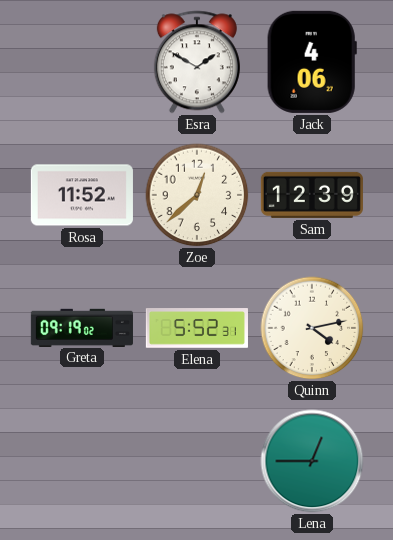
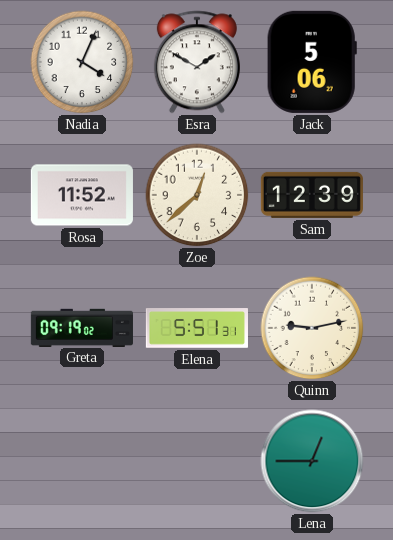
Nadia: none -> 4:04
Jack: 4:06 -> 5:06
Elena: 5:52 -> 5:51
Quinn: 4:13 -> 9:13
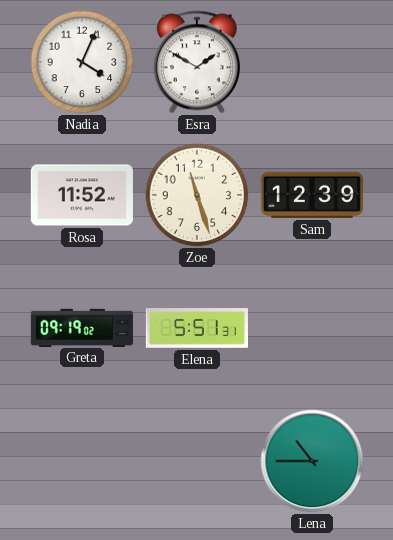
Jack: 5:06 -> none
Zoe: 12:38 -> 11:27
Quinn: 9:13 -> none
Lena: 12:45 -> 10:45
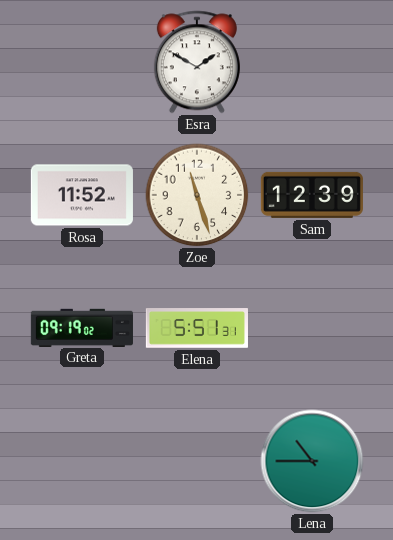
Nadia: 4:04 -> none
